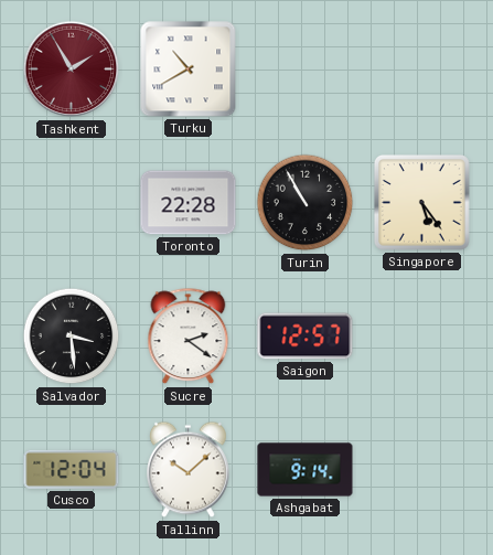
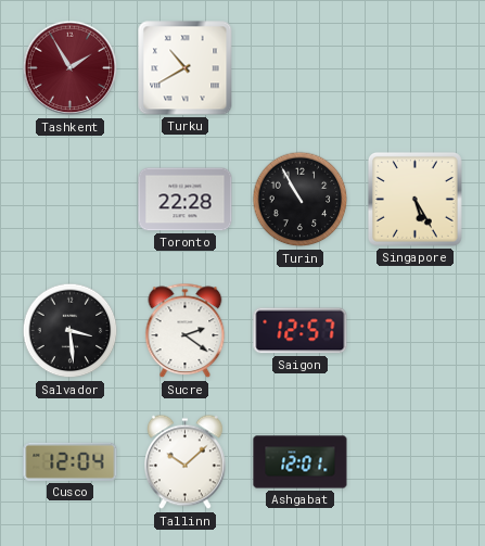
Singapore: 5:24 -> 5:25
Ashgabat: 9:14 -> 12:01
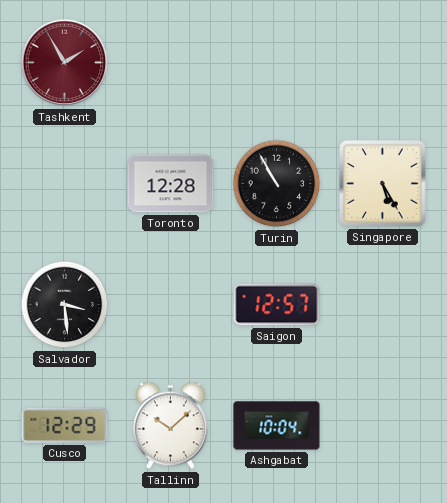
Turku: 10:40 -> none
Toronto: 22:28 -> 12:28
Sucre: 2:21 -> none
Cusco: 12:04 -> 12:29
Ashgabat: 12:01 -> 10:04
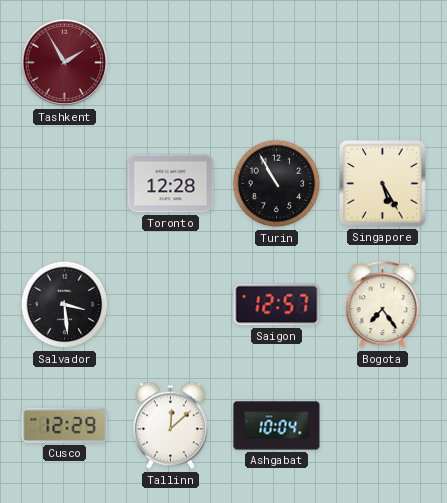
Bogota: none -> 7:24
Tallinn: 10:08 -> 12:08
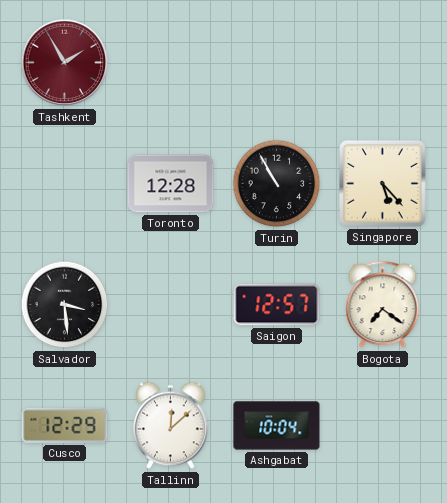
Singapore: 5:25 -> 5:23
Bogota: 7:24 -> 7:21
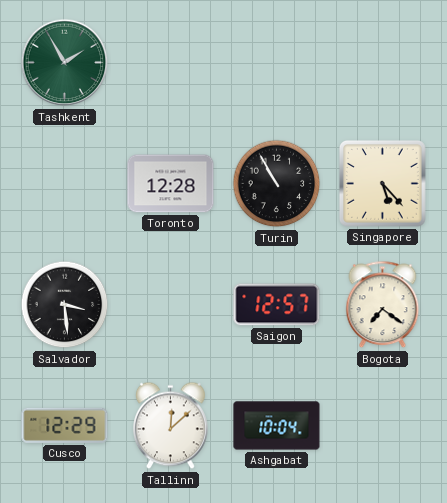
Tashkent dial: burgundy -> green
